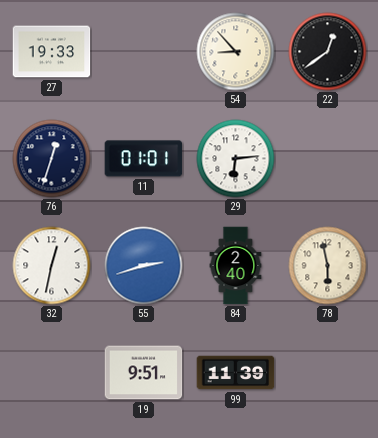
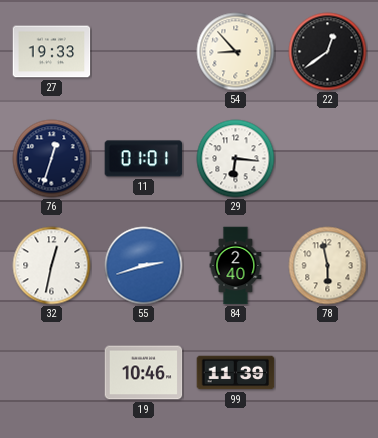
29: 6:14 -> 6:16
19: 9:51 -> 10:46
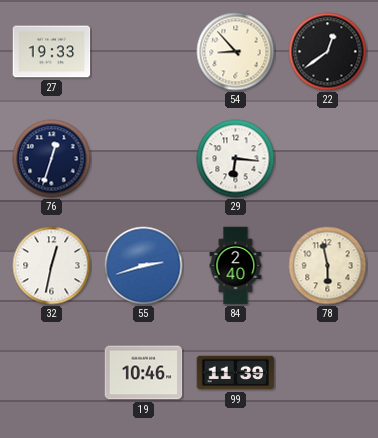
11: 01:01 -> none
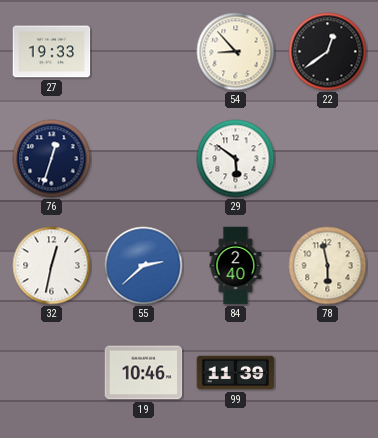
29: 6:16 -> 5:51
55: 2:42 -> 2:38
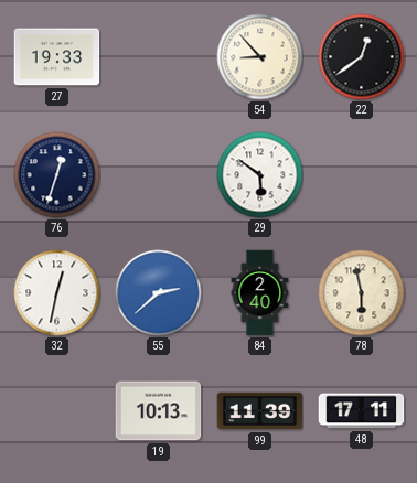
19: 10:46 -> 10:13
48: none -> 17:11
